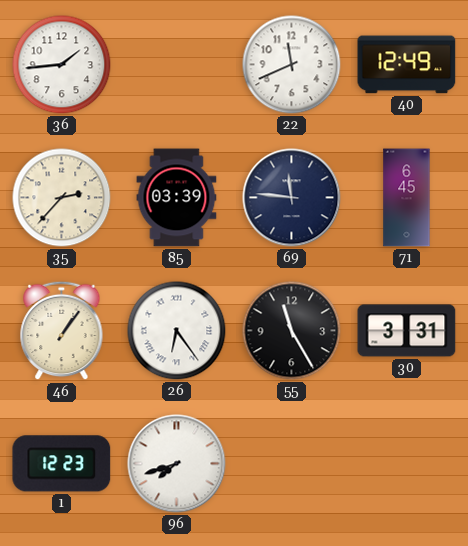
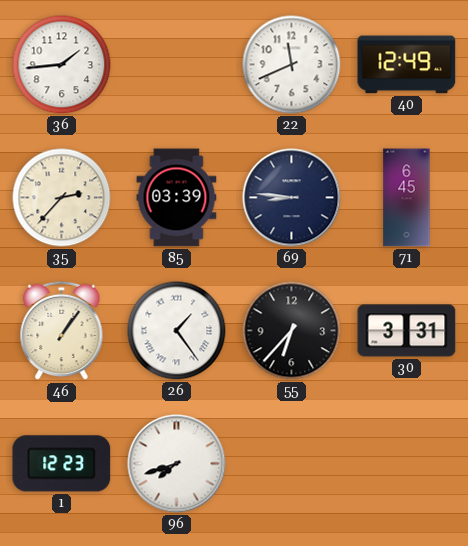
69: 11:46 -> 8:46
26: 6:24 -> 1:24
55: 11:25 -> 6:37
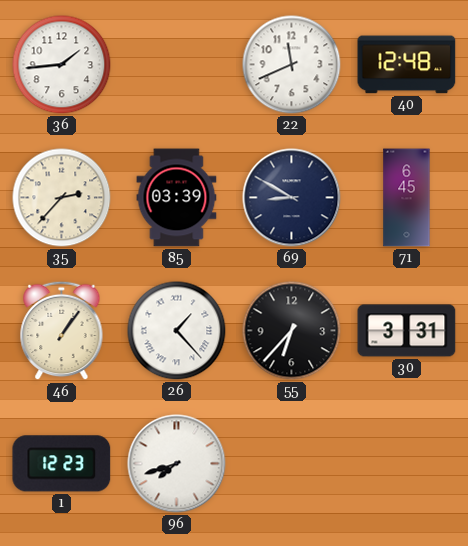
40: 12:49 -> 12:48
69: 8:46 -> 8:50
26: 1:24 -> 1:23
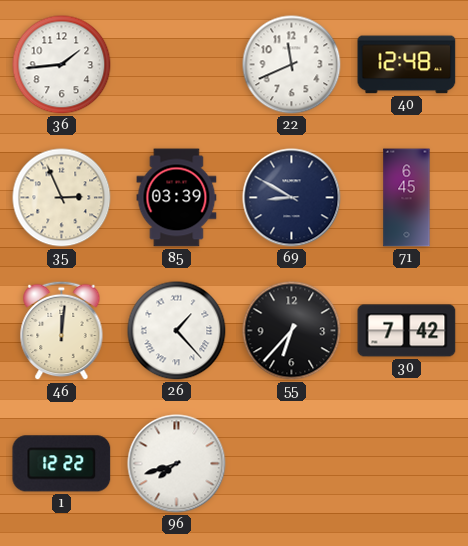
35: 2:37 -> 2:56
46: 1:06 -> 12:01
30: 3:31 -> 7:42
1: 12:23 -> 12:22
